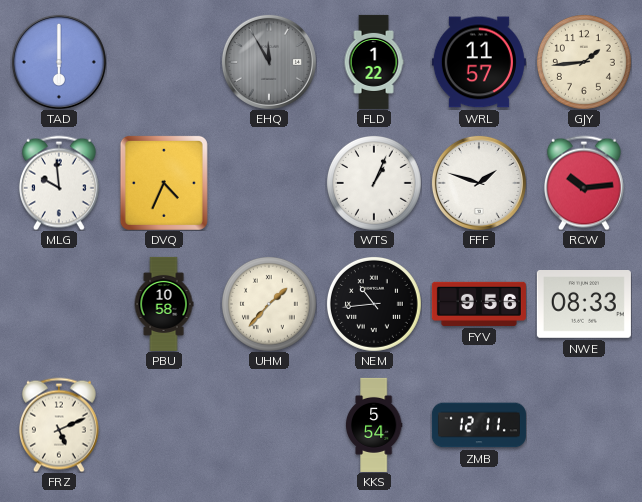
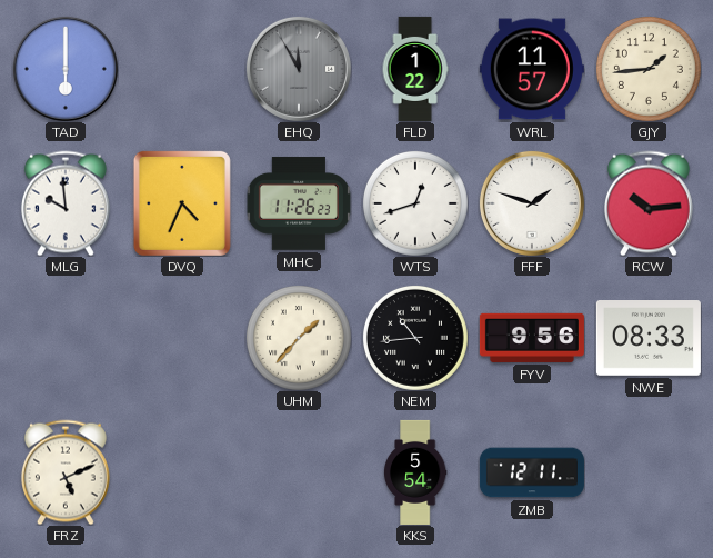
MHC: none -> 11:26
WTS: 1:04 -> 12:42
PBU: 10:58 -> none
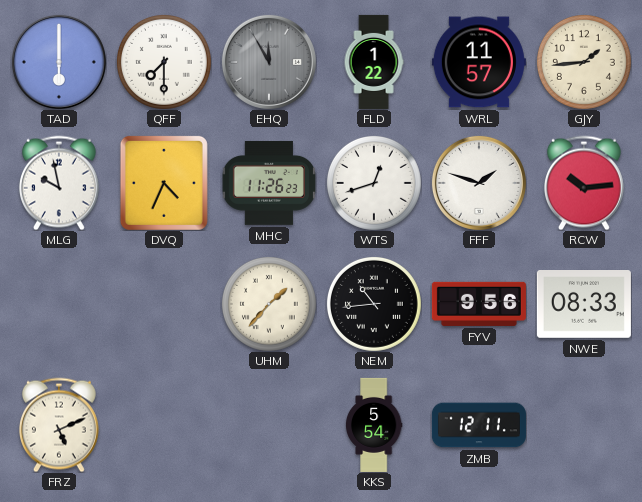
QFF: none -> 7:30
MLG: 9:59 -> 9:58
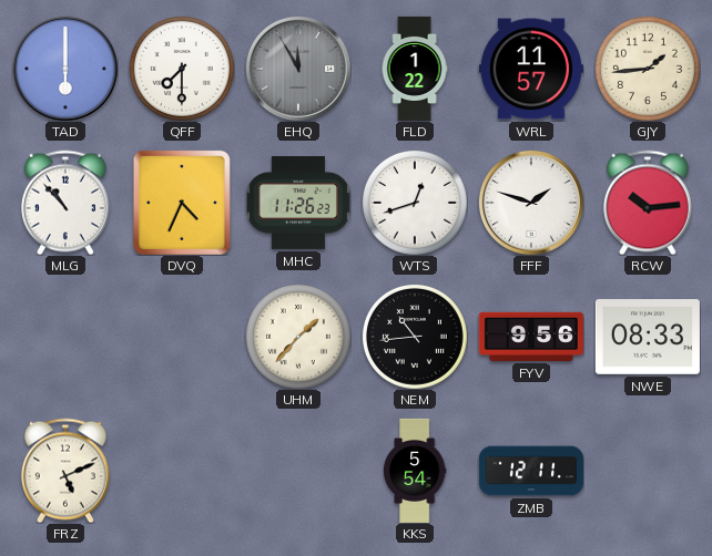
MLG: 9:58 -> 10:53
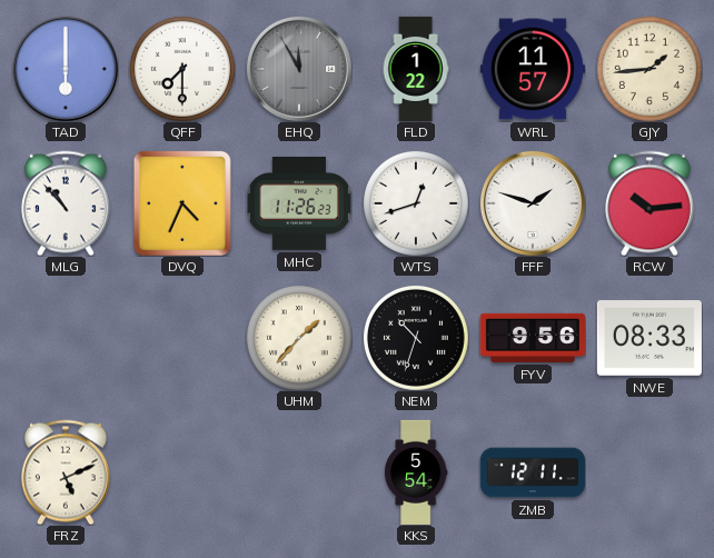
NEM: 10:44 -> 10:33
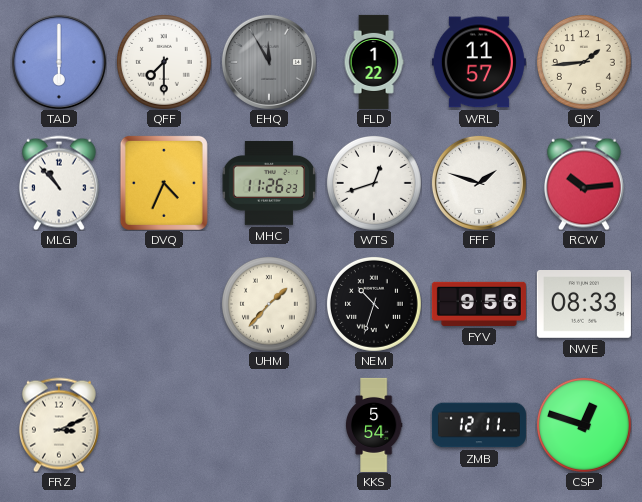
FRZ: 5:11 -> 3:11
CSP: none -> 12:48
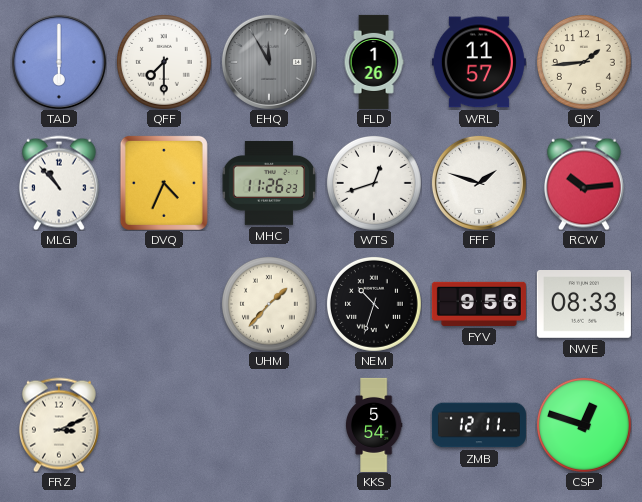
FLD: 1:22 -> 1:26
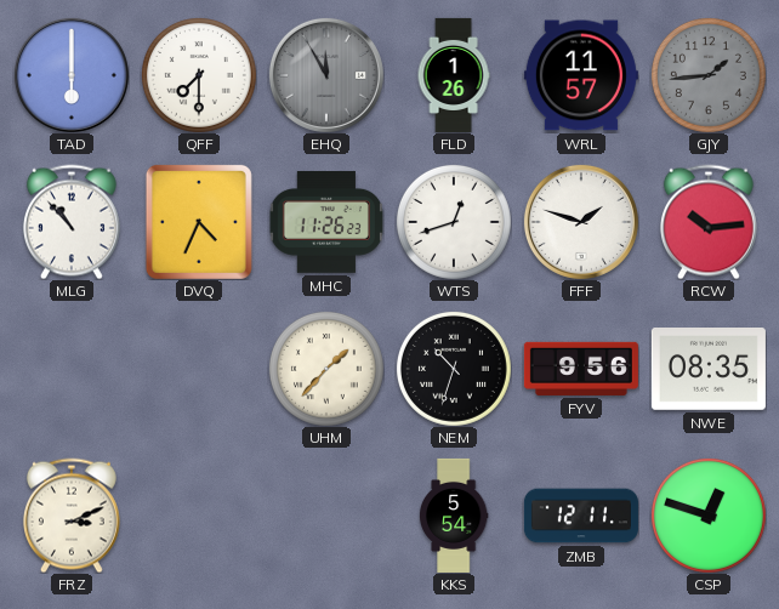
GJY dial: cream -> grey
NWE: 08:33 -> 08:35
